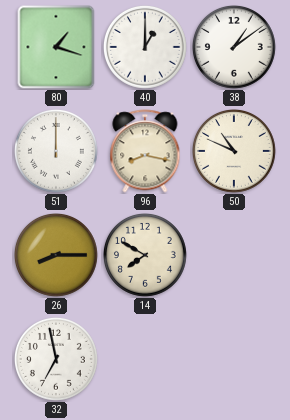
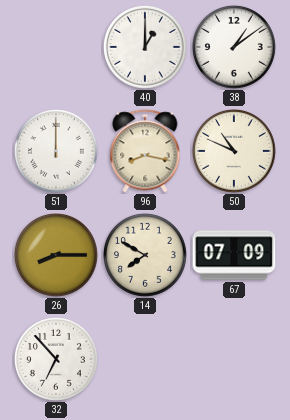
80: 1:18 -> none
67: none -> 07:09
32: 6:58 -> 6:53
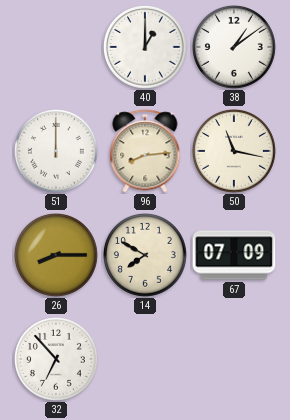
96: 8:17 -> 8:14
50: 10:49 -> 11:17
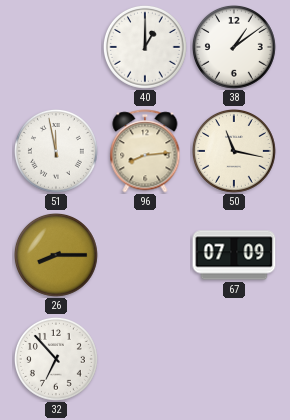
51: 12:00 -> 11:58
14: 7:50 -> none
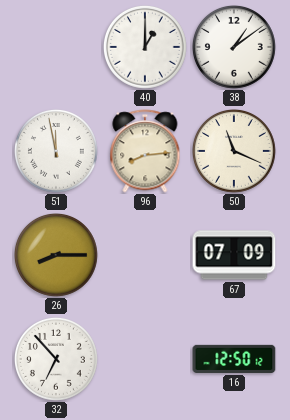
50: 11:17 -> 11:19
16: none -> 12:50
